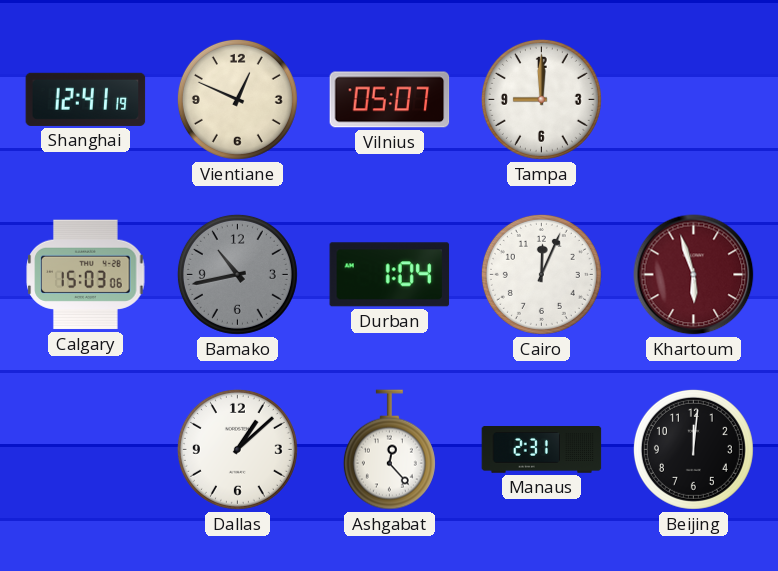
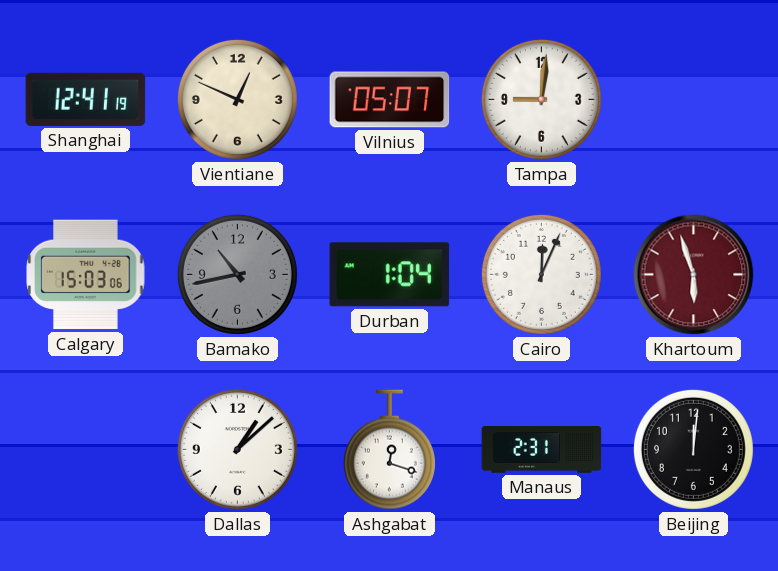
Tampa: 9:00 -> 9:01
Ashgabat: 12:23 -> 12:18
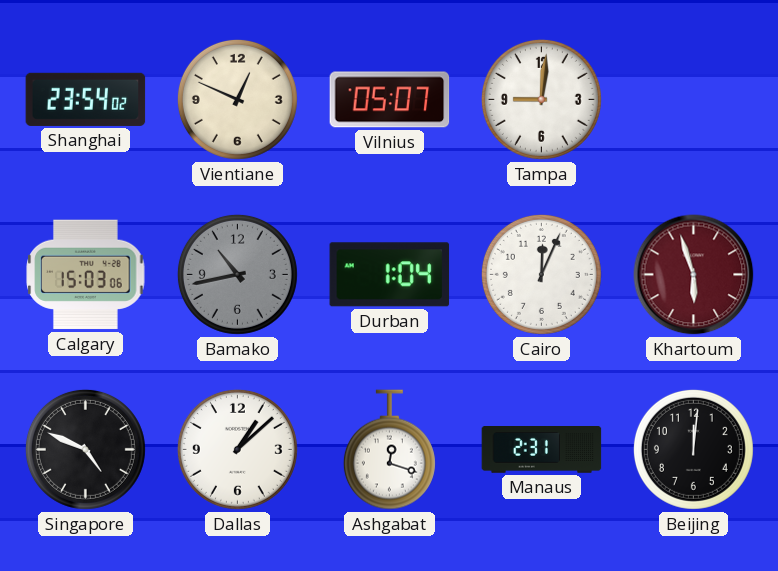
Shanghai: 12:41 -> 23:54
Singapore: none -> 4:49
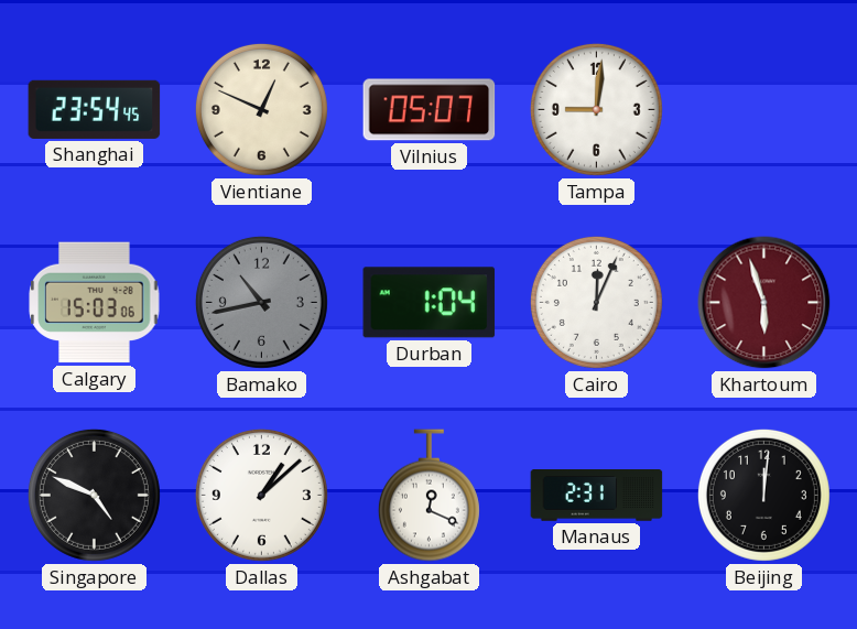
Shanghai: 23:54:02 -> 23:54:45
Ashgabat: 12:18 -> 12:19
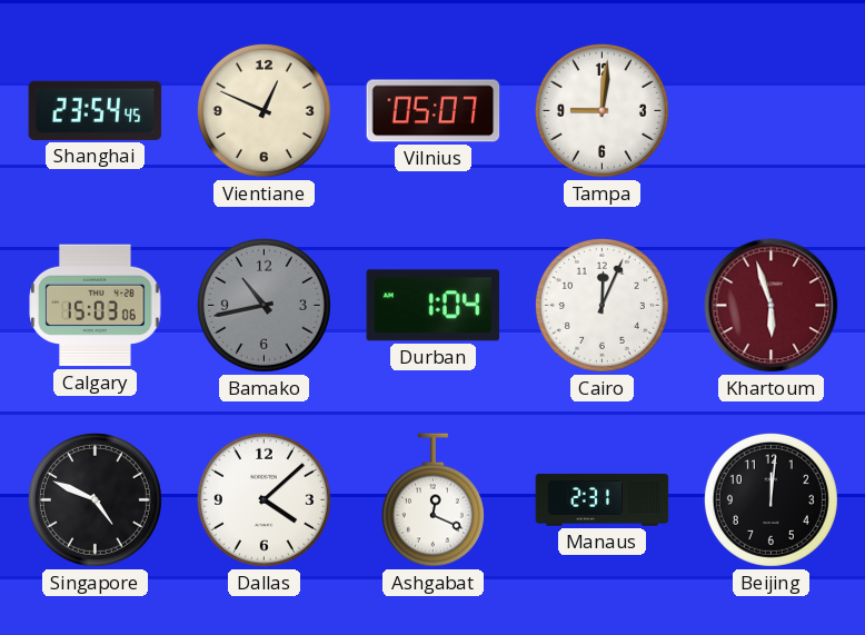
Dallas: 1:08 -> 4:08
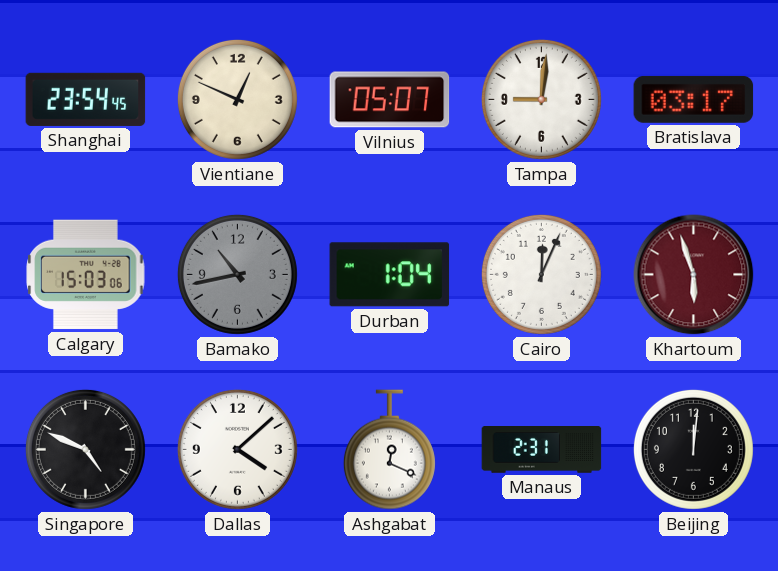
Bratislava: none -> 03:17
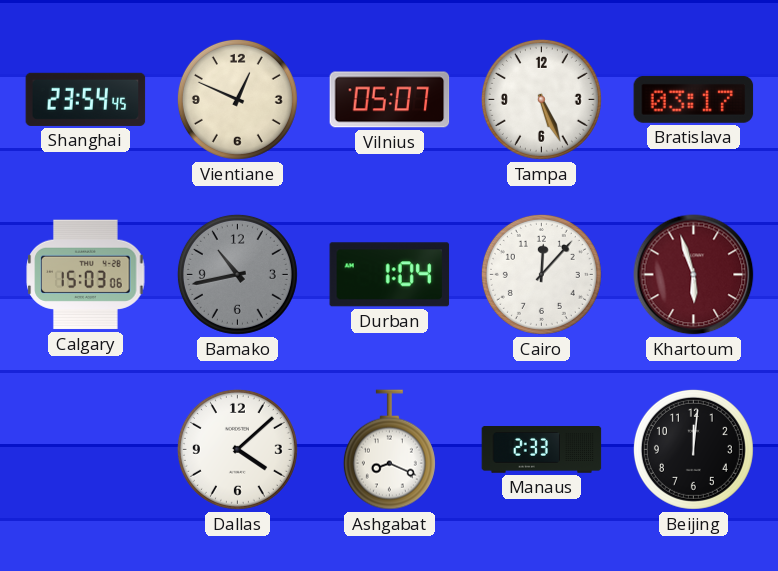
Tampa: 9:01 -> 5:26
Cairo: 12:04 -> 12:07
Singapore: 4:49 -> none
Ashgabat: 12:19 -> 8:19
Manaus: 2:31 -> 2:33
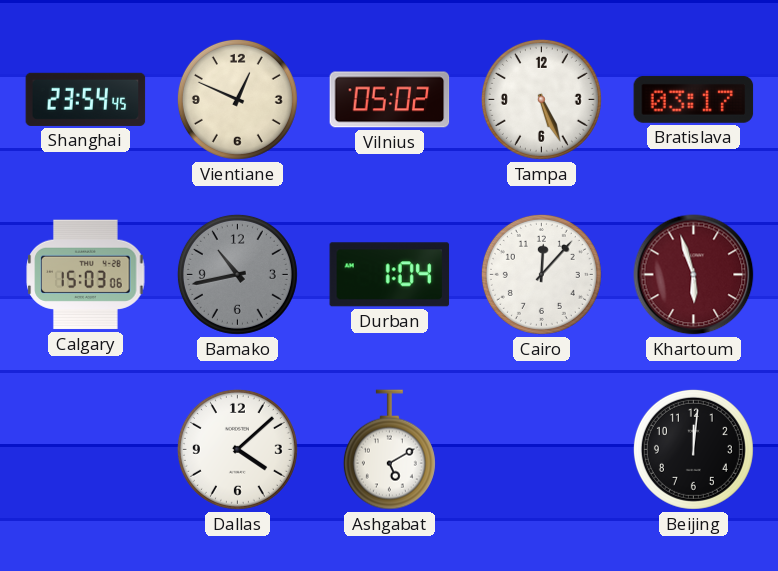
Vilnius: 05:07 -> 05:02
Ashgabat: 8:19 -> 5:10
Manaus: 2:33 -> none
